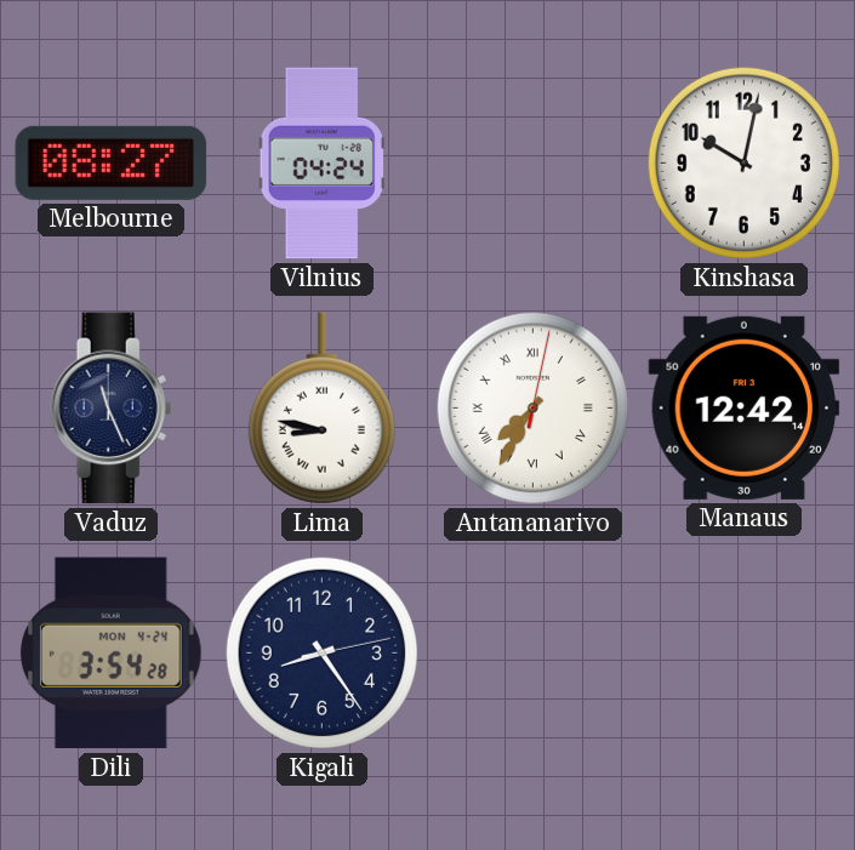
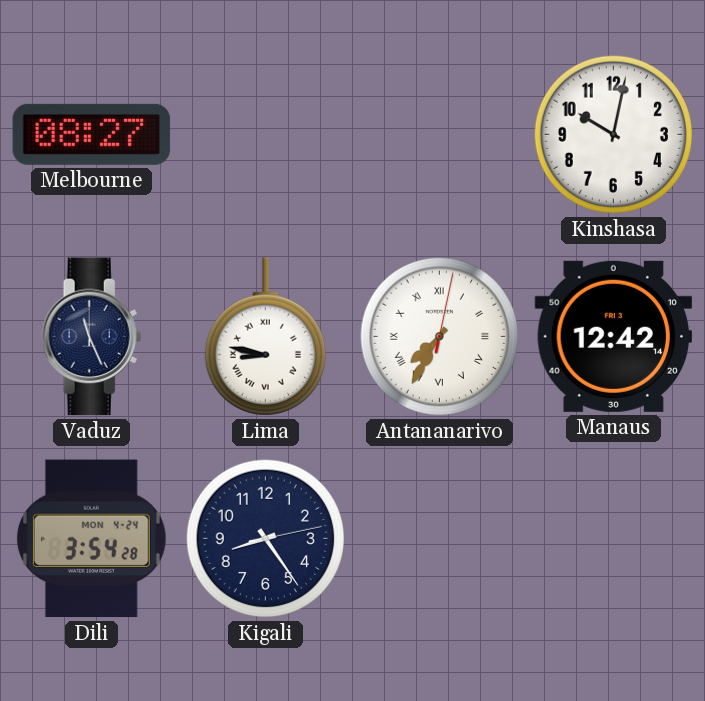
Vilnius: 04:24 -> none
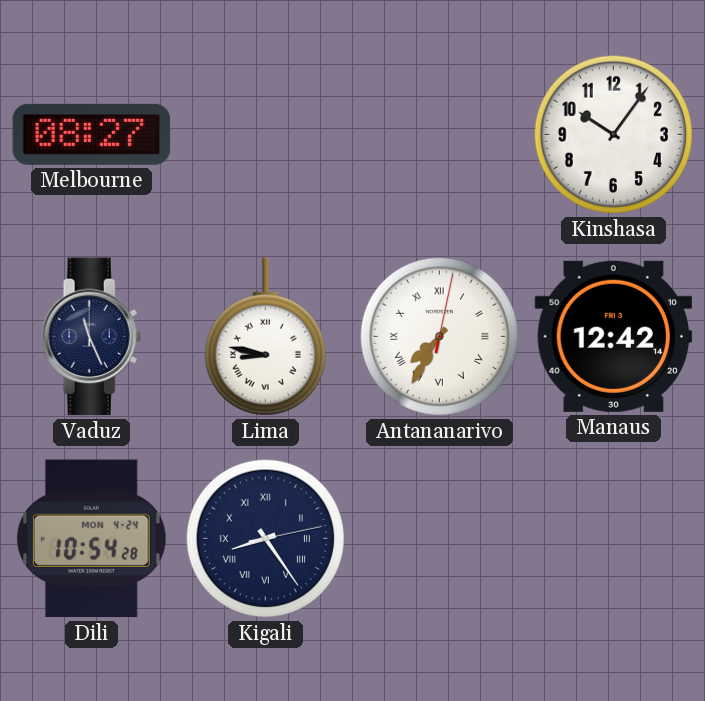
Kinshasa: 10:02 -> 10:06
Dili: 3:54 -> 10:54
Kigali numerals: Arabic -> Roman
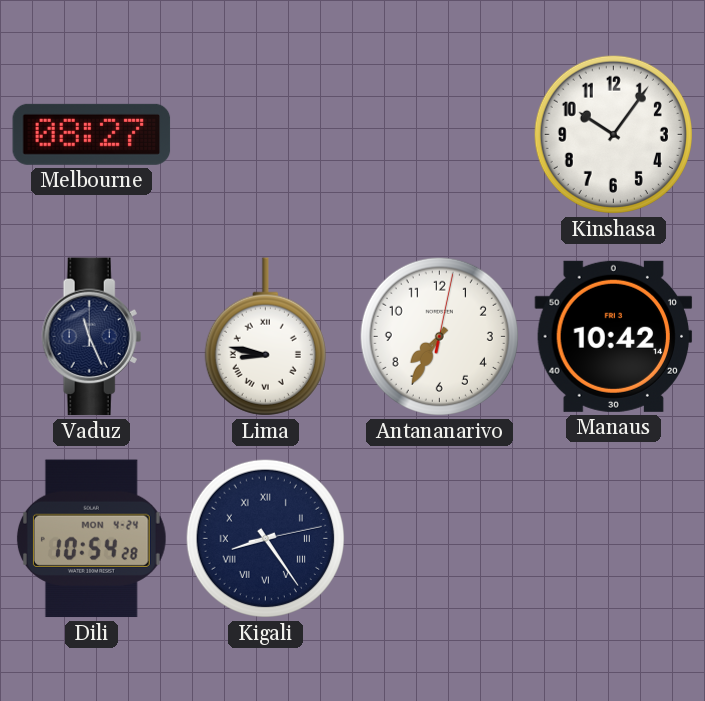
Antananarivo numerals: Roman -> Arabic
Manaus: 12:42 -> 10:42
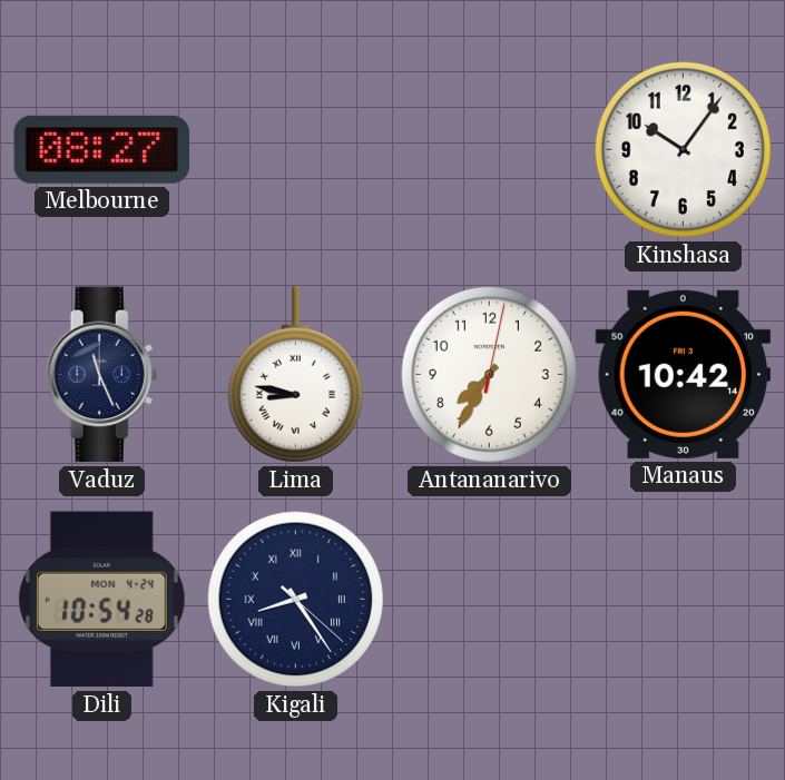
Kigali: 8:24:13 -> 8:24:22
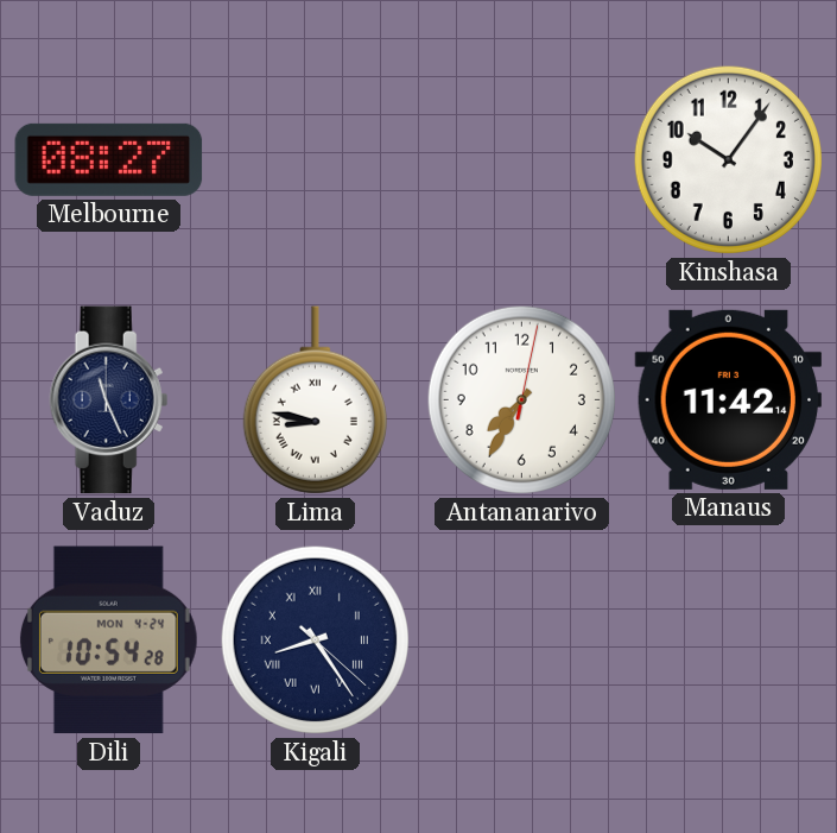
Manaus: 10:42 -> 11:42
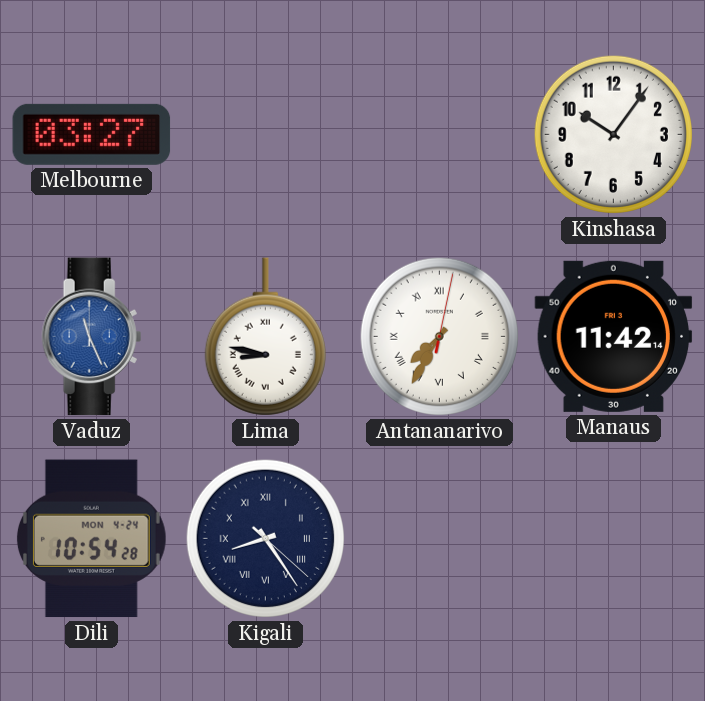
Melbourne: 08:27 -> 03:27
Vaduz dial: navy -> blue
Antananarivo numerals: Arabic -> Roman
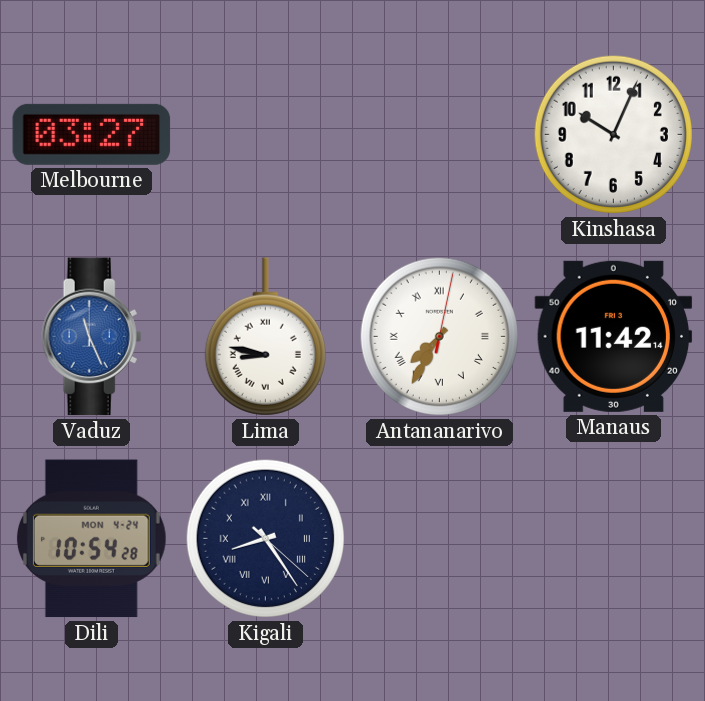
Kinshasa: 10:06 -> 10:04
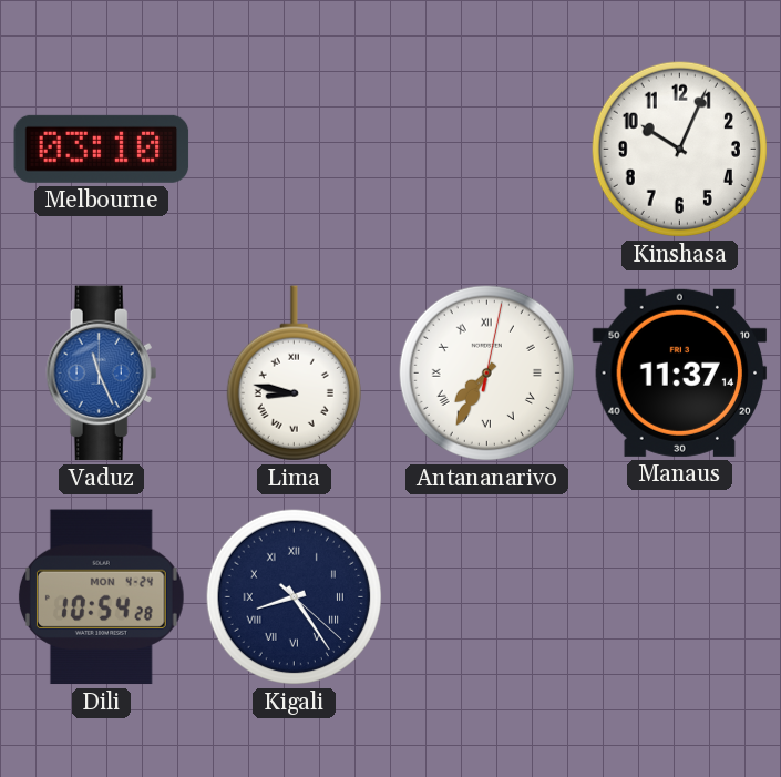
Melbourne: 03:27 -> 03:10
Manaus: 11:42 -> 11:37
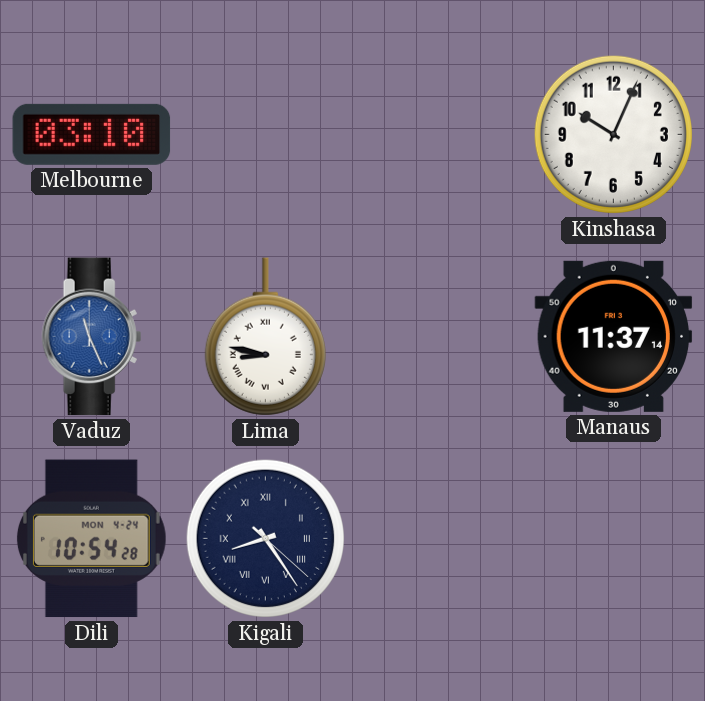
Antananarivo: 7:35 -> none
